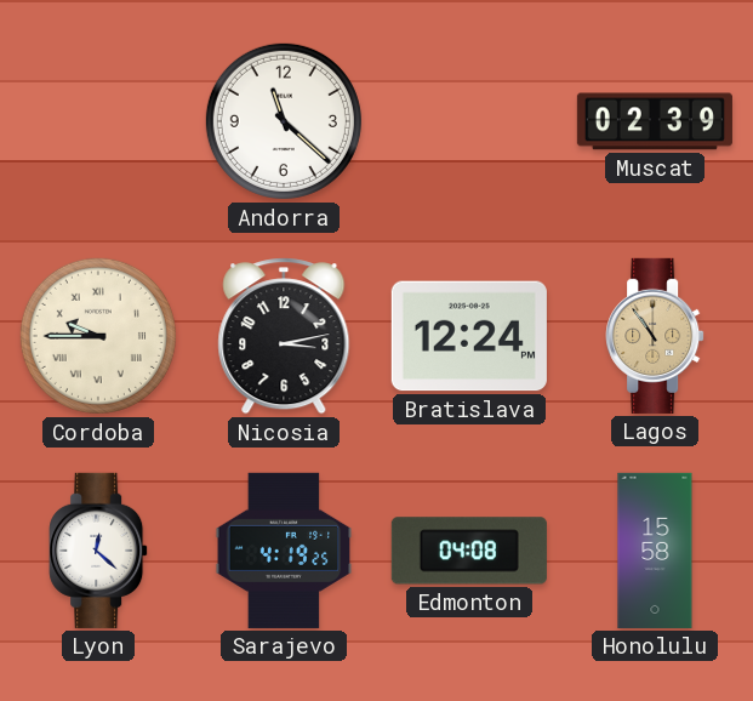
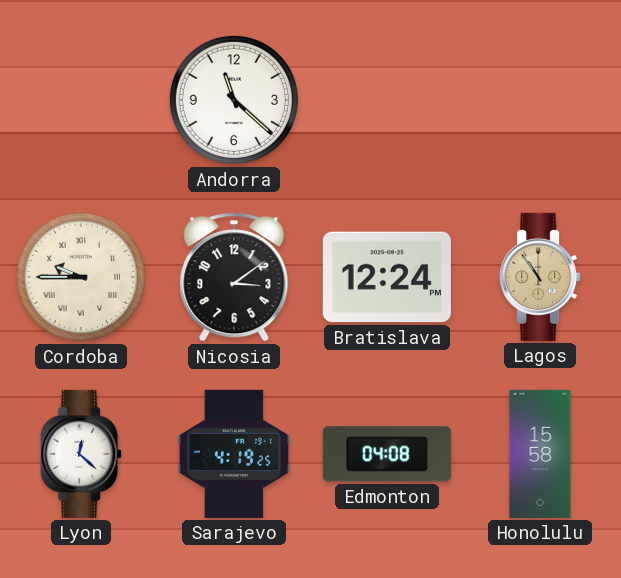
Muscat: 02:39 -> none
Nicosia: 3:13 -> 3:09
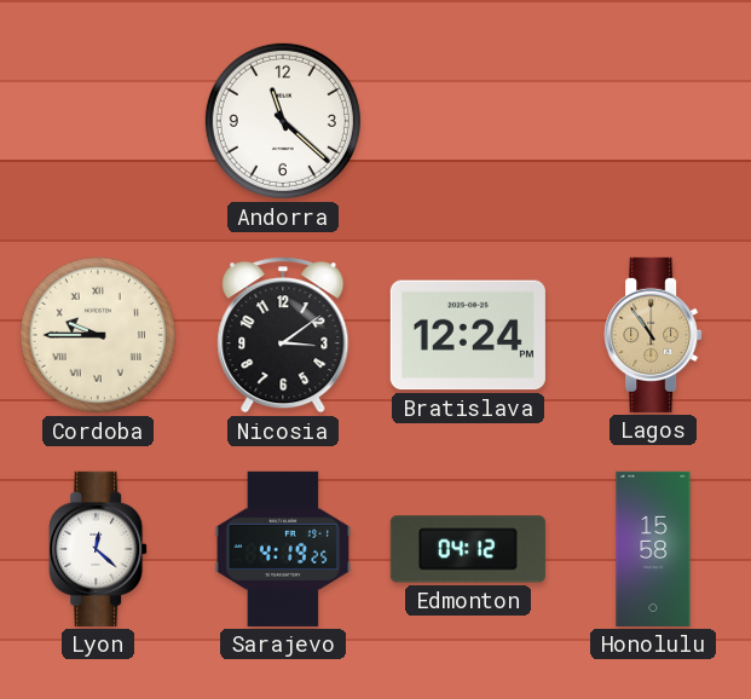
Edmonton: 04:08 -> 04:12
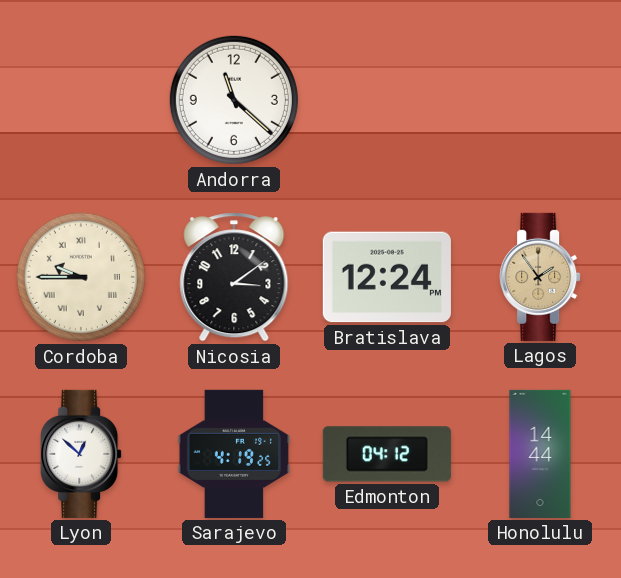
Lagos: 10:54 -> 1:54
Lyon: 12:22 -> 12:52
Honolulu: 15:58 -> 14:44
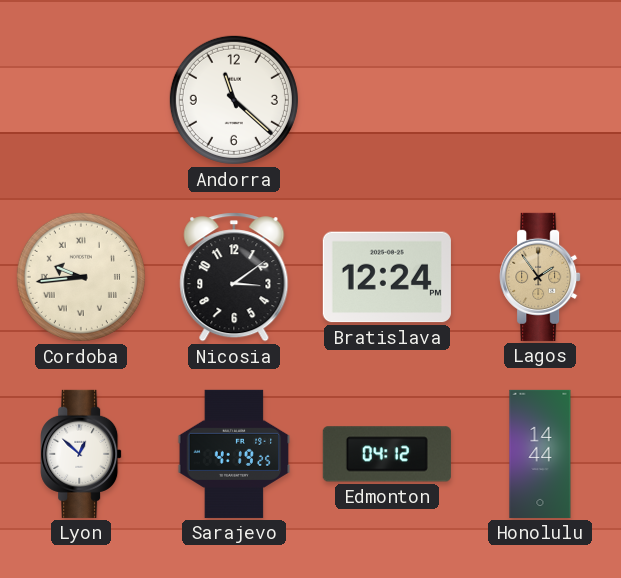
Cordoba: 9:45 -> 9:44
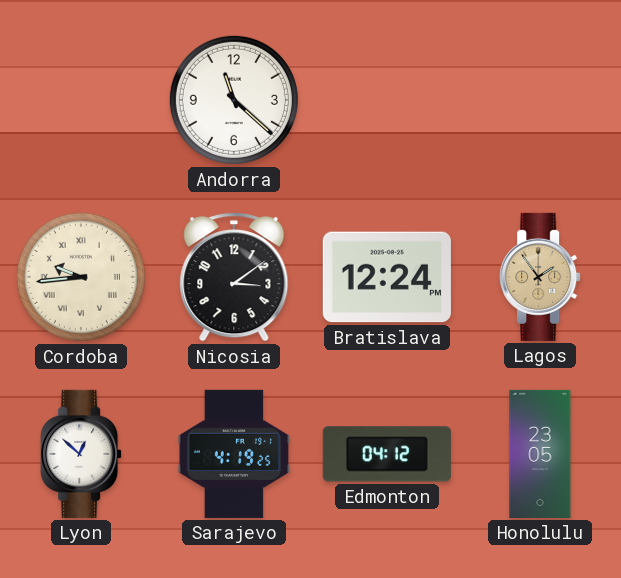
Honolulu: 14:44 -> 23:05
